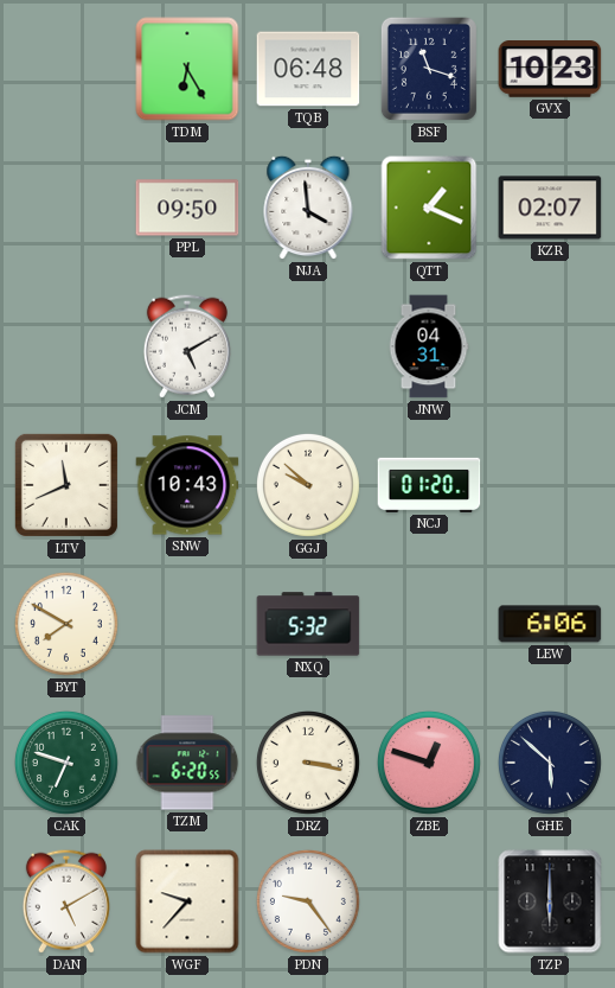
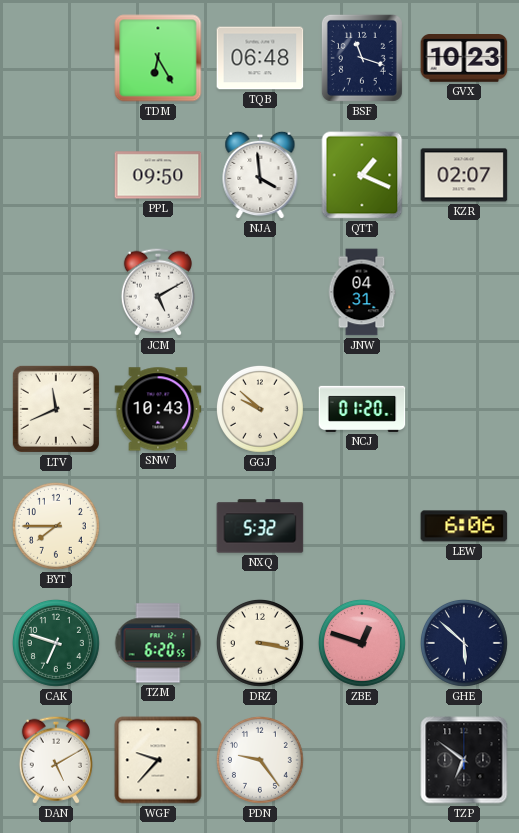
BYT: 7:50 -> 7:45
TZP: 6:00 -> 6:51
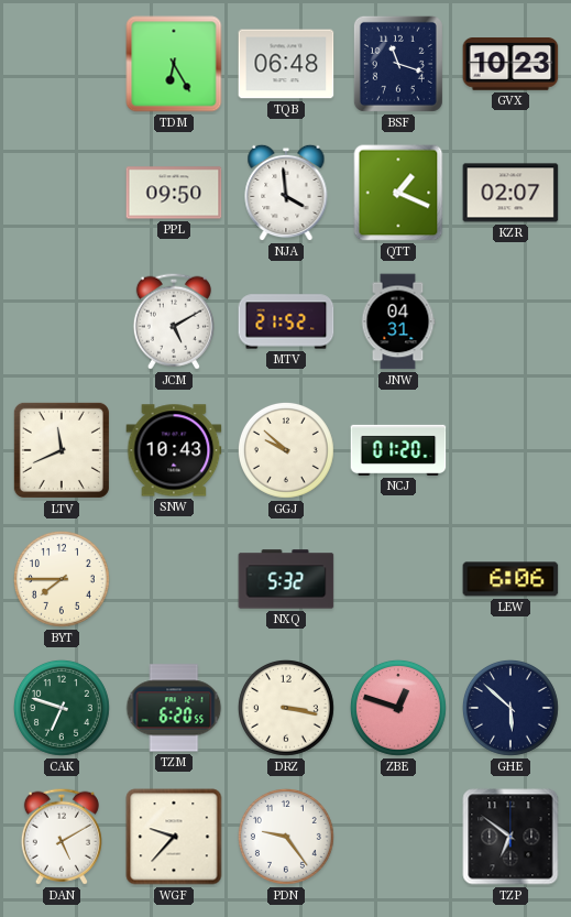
MTV: none -> 21:52
